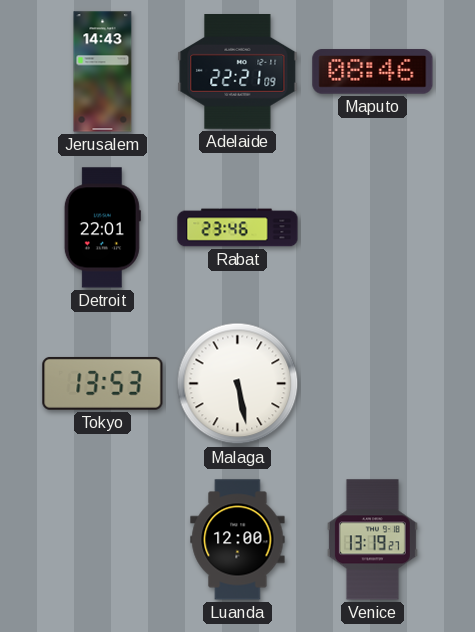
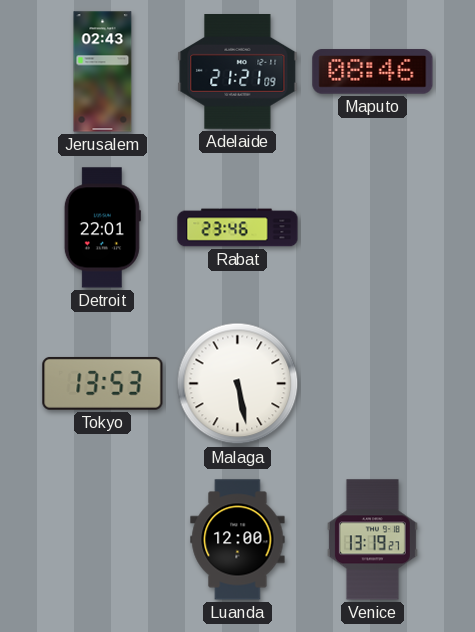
Jerusalem: 14:43 -> 02:43
Adelaide: 22:21 -> 21:21
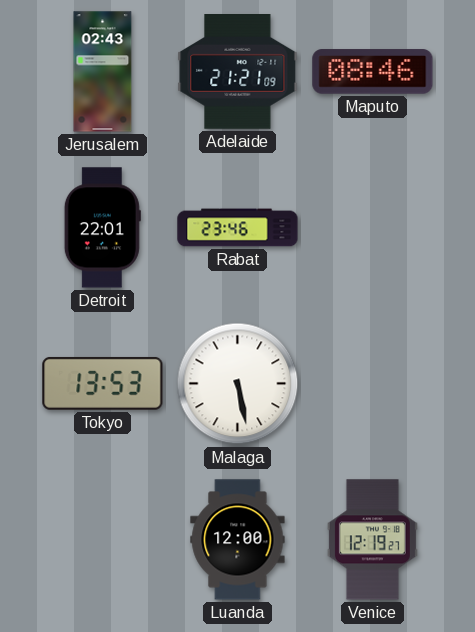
Venice: 13:19 -> 12:19
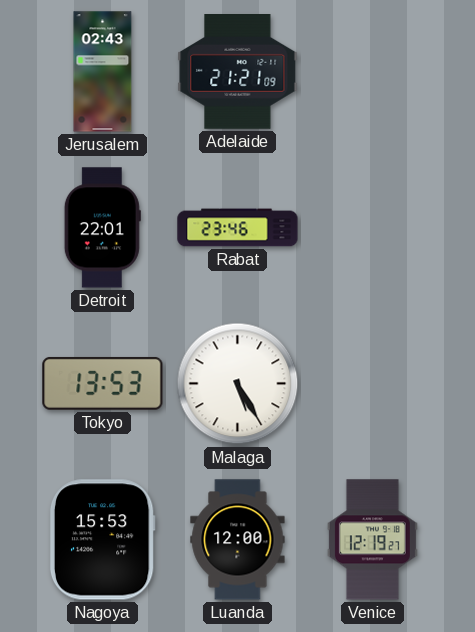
Maputo: 08:46 -> none
Malaga: 5:28 -> 5:25
Nagoya: none -> 15:53
